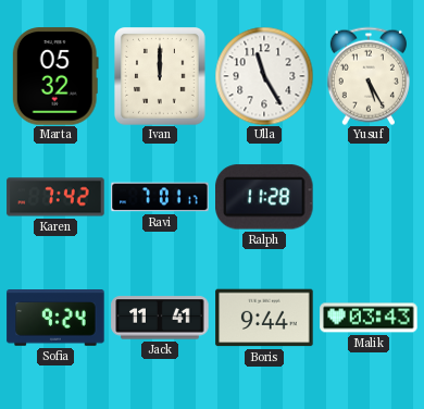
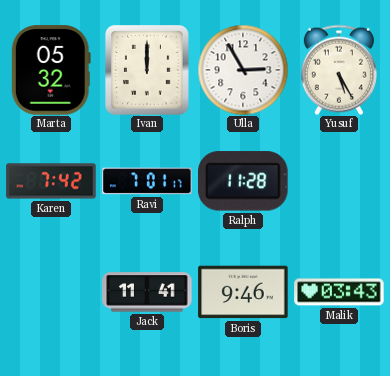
Ulla: 11:25 -> 2:55
Sofia: 9:24 -> none
Boris: 9:44 -> 9:46
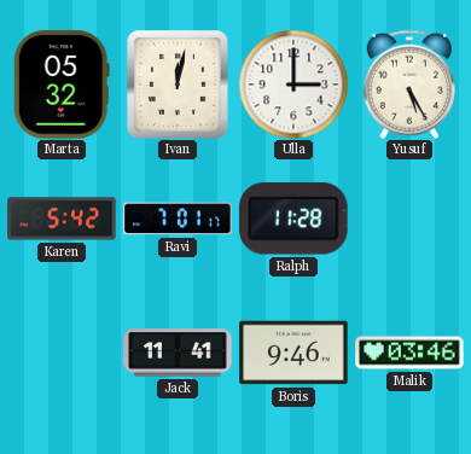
Ivan: 12:00 -> 12:02
Ulla: 2:55 -> 3:00
Karen: 7:42 -> 5:42
Malik: 03:43 -> 03:46
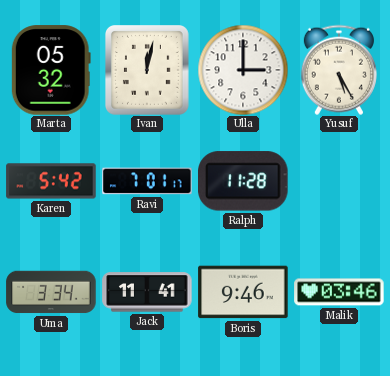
Uma: none -> 3:34
